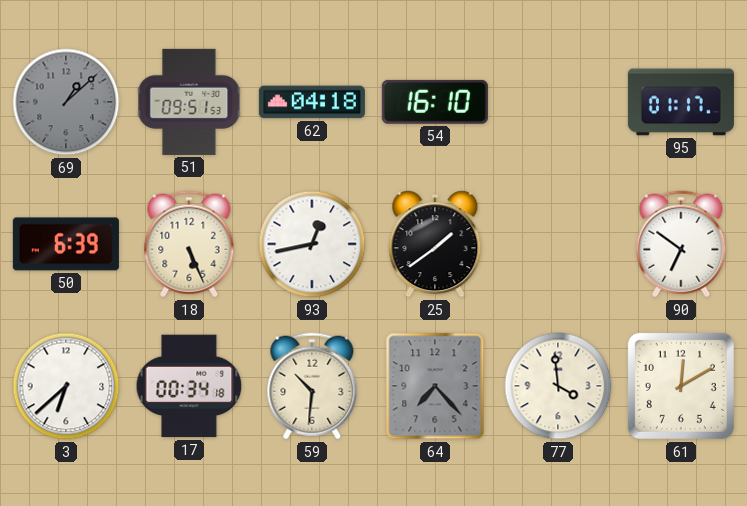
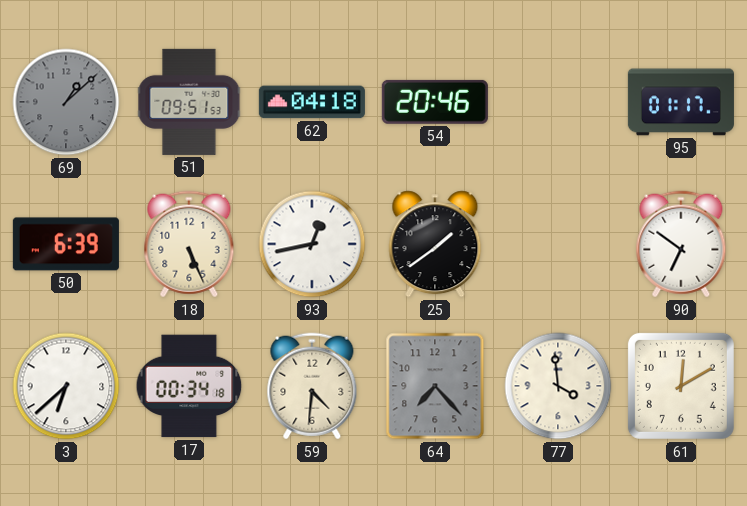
54: 16:10 -> 20:46
59: 10:31 -> 4:31
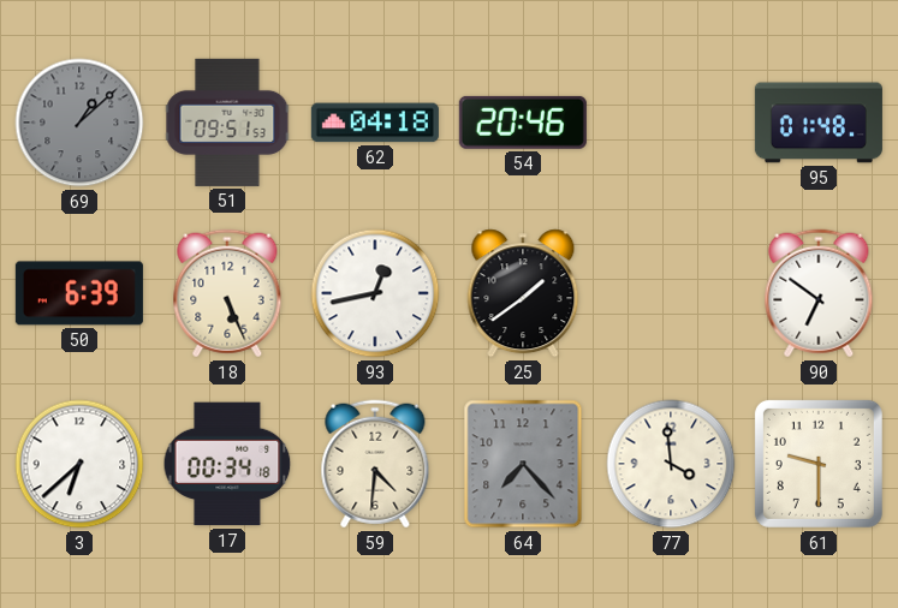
95: 01:17 -> 01:48
61: 12:10 -> 9:30
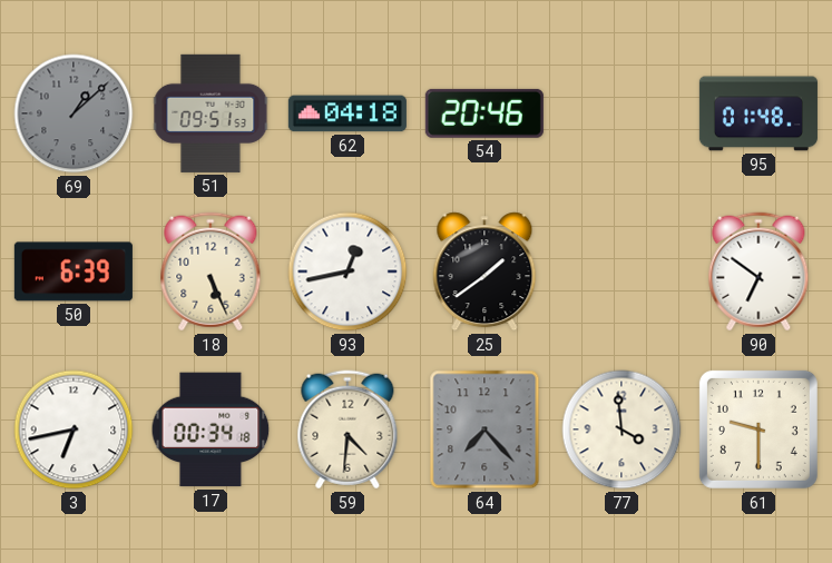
3: 6:38 -> 6:43
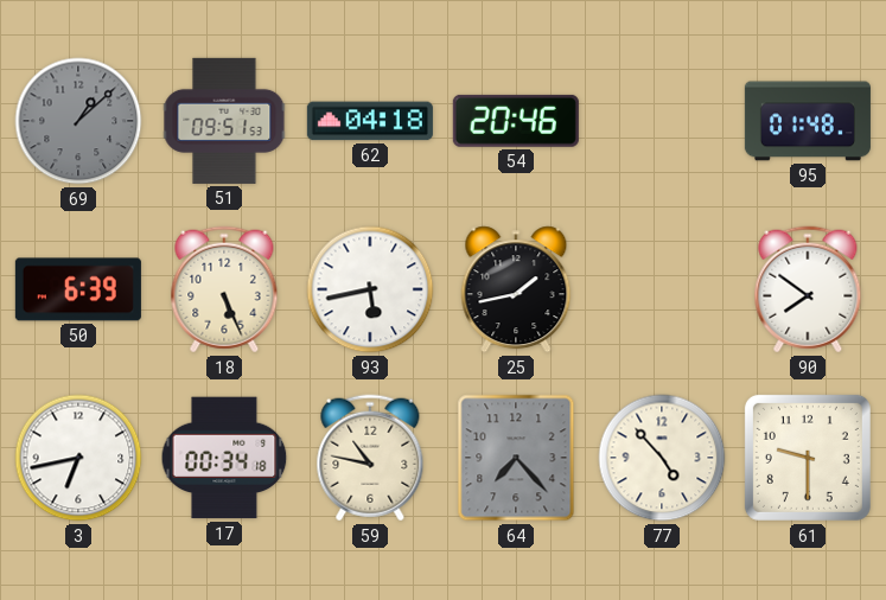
93: 12:43 -> 5:43
25: 1:39 -> 1:43
90: 6:51 -> 7:51
59: 4:31 -> 10:47
77: 3:59 -> 4:53
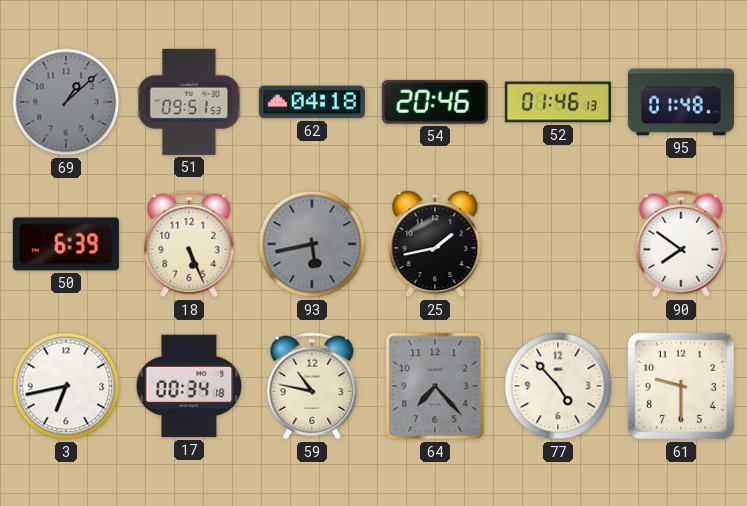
52: none -> 01:46
93 dial: white -> grey
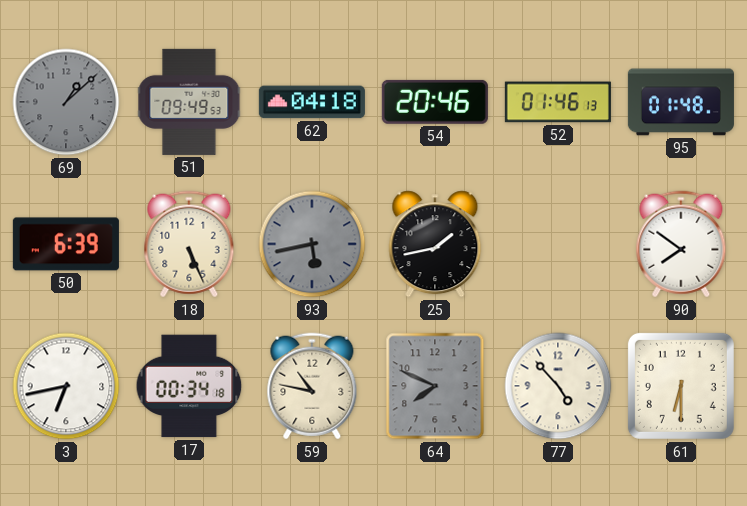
51: 09:51 -> 09:49
64: 7:23 -> 7:49
61: 9:30 -> 6:30
